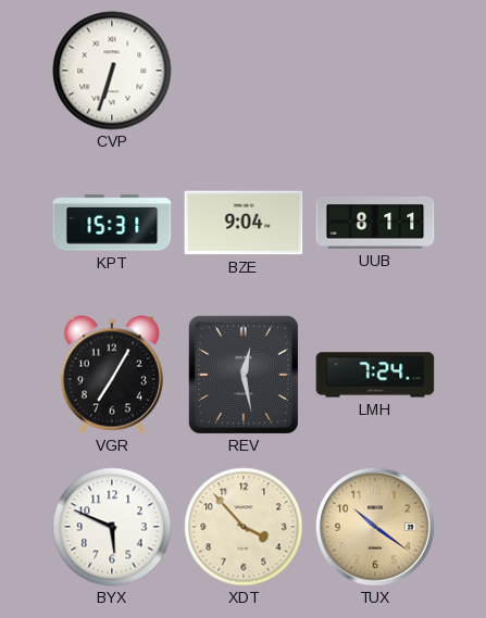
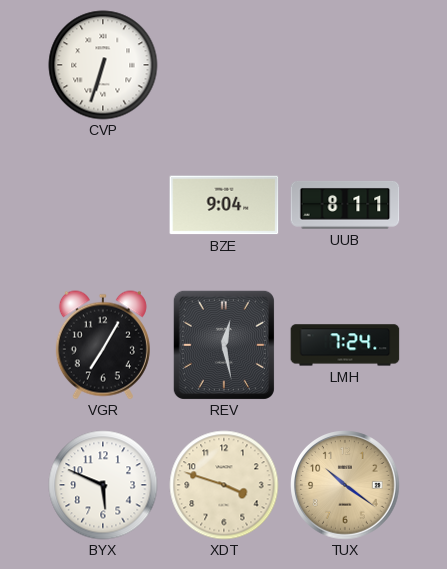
KPT: 15:31 -> none
XDT: 3:53 -> 3:48
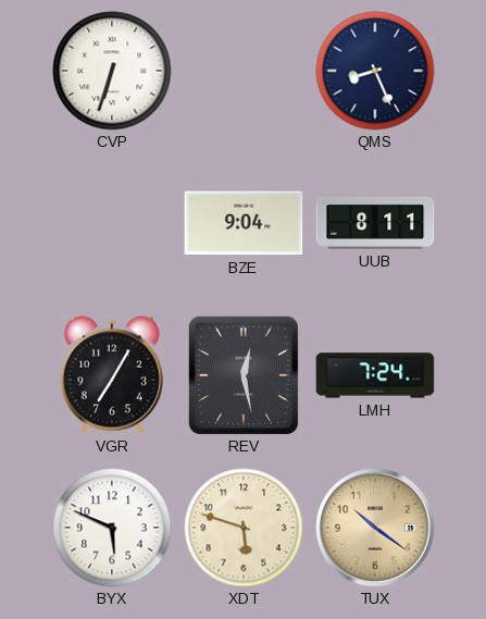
QMS: none -> 8:26
XDT: 3:48 -> 5:48
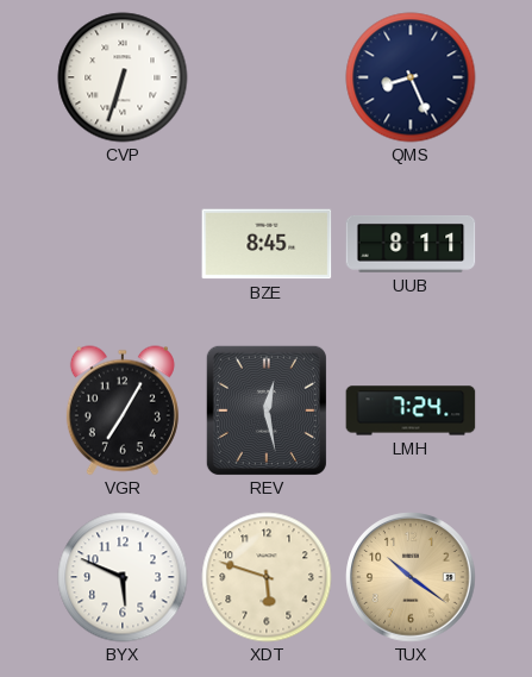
BZE: 9:04 -> 8:45
